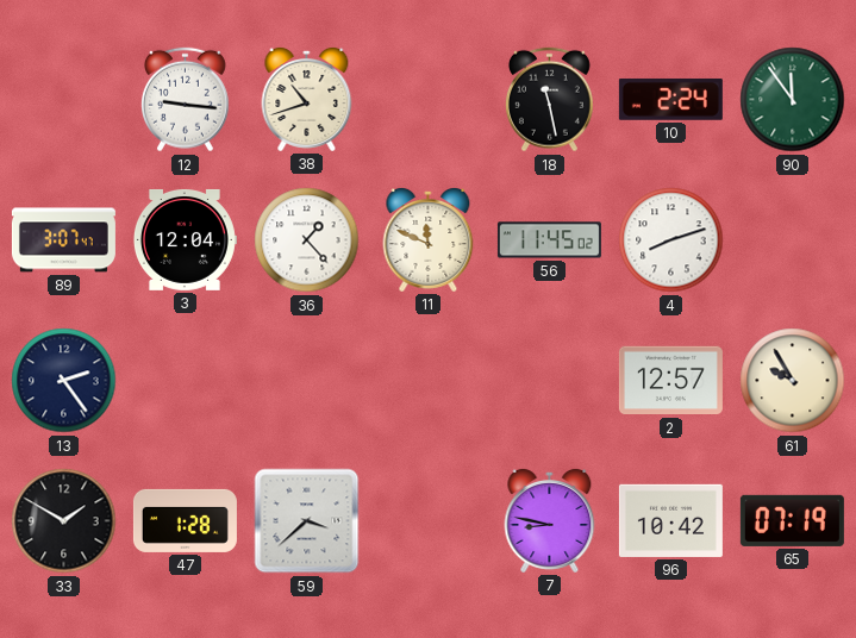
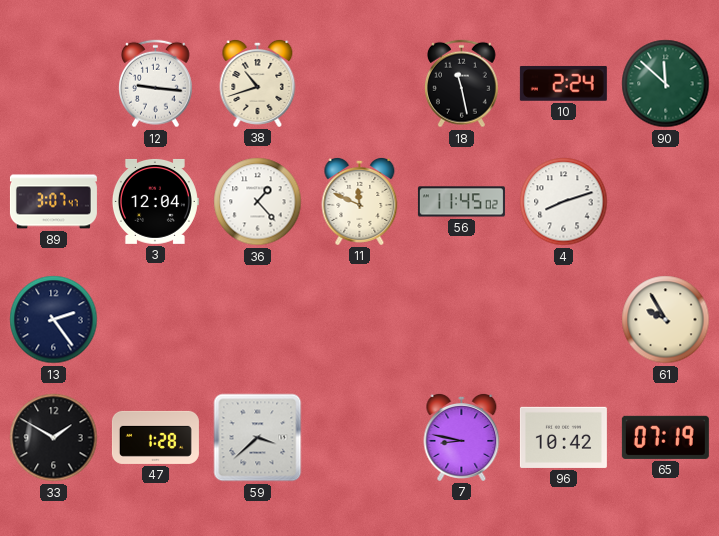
90: 11:54 -> 11:52
2: 12:57 -> none
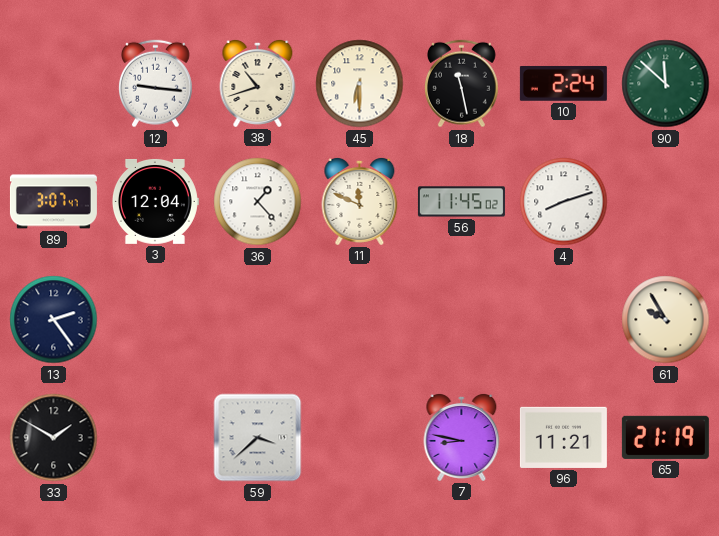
45: none -> 6:30
47: 1:28 -> none
96: 10:42 -> 11:21
65: 07:19 -> 21:19
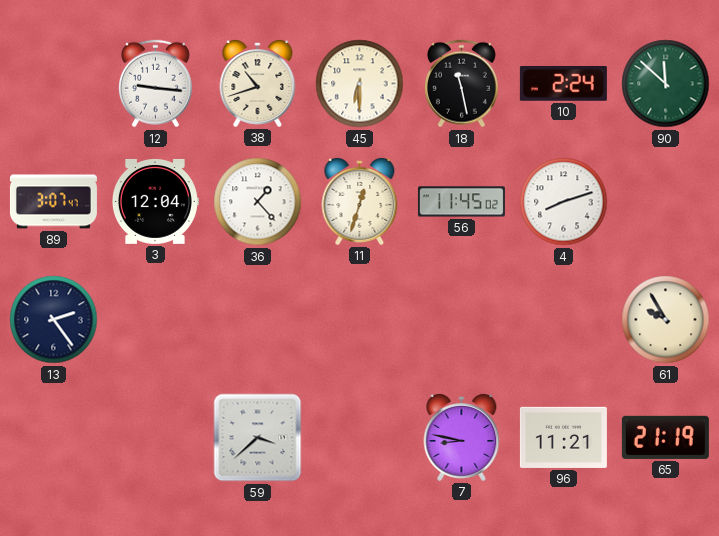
11: 11:49 -> 12:33
33: 1:50 -> none
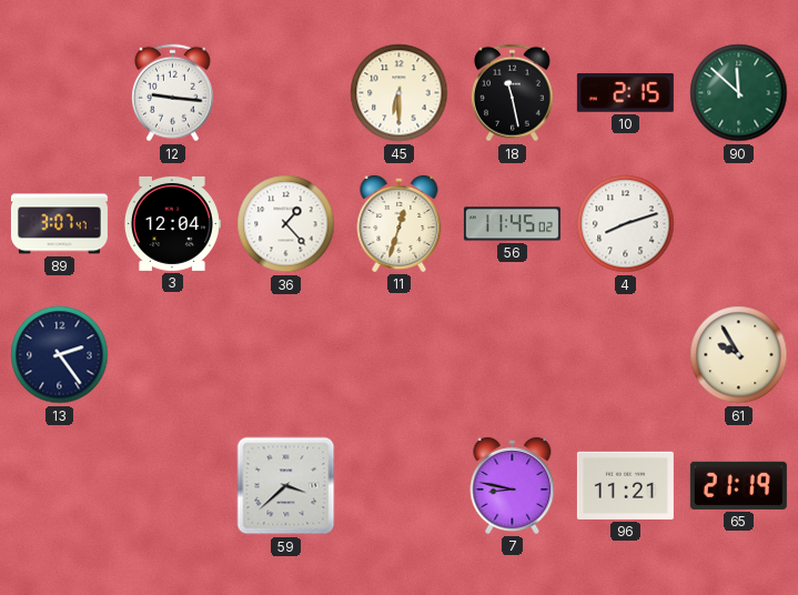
38: 10:42 -> none
10: 2:24 -> 2:15
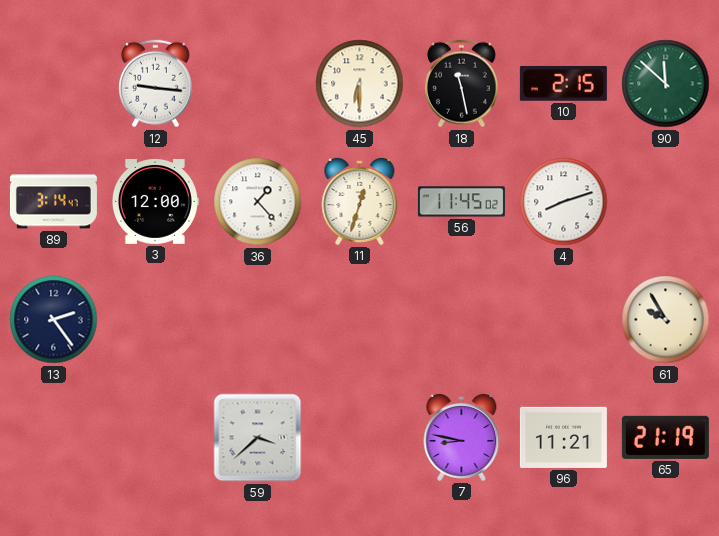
89: 3:07 -> 3:14
3: 12:04 -> 12:00
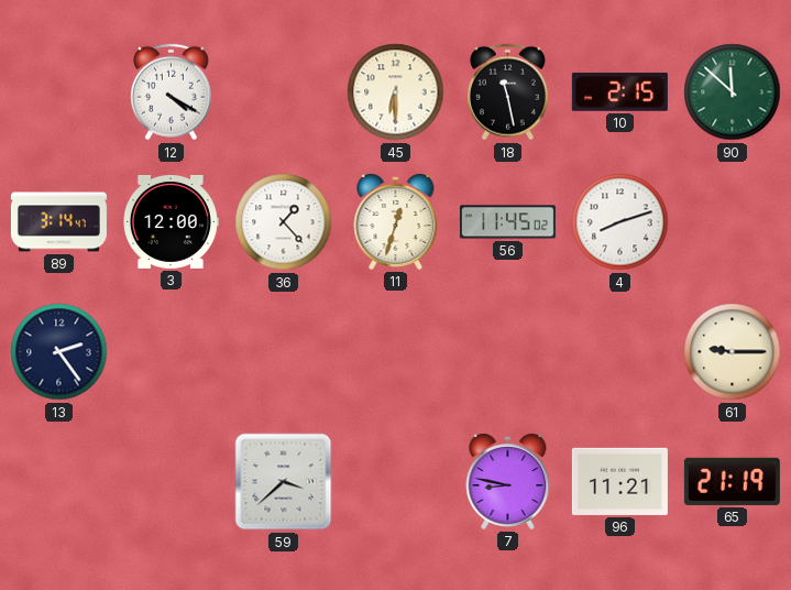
12: 9:16 -> 4:20
61: 9:55 -> 9:15
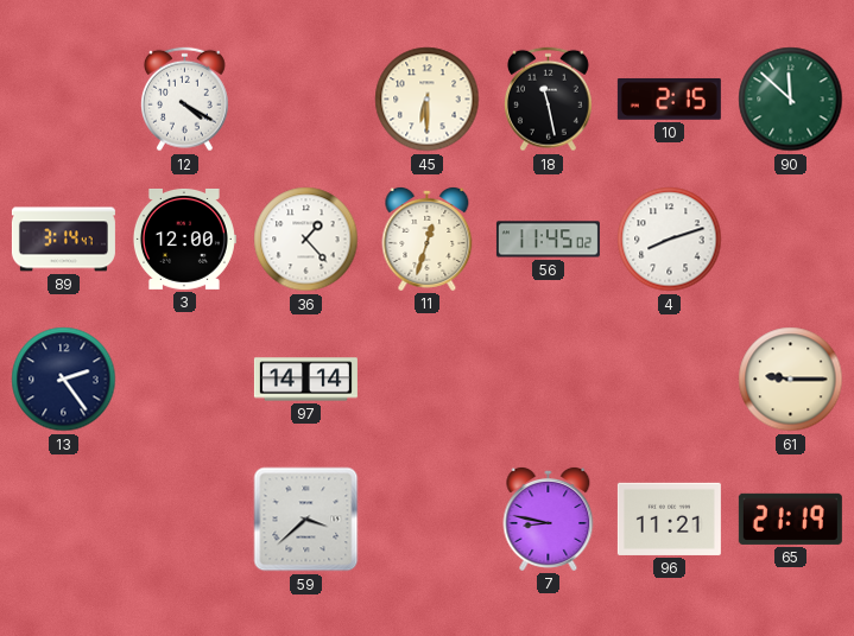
97: none -> 14:14
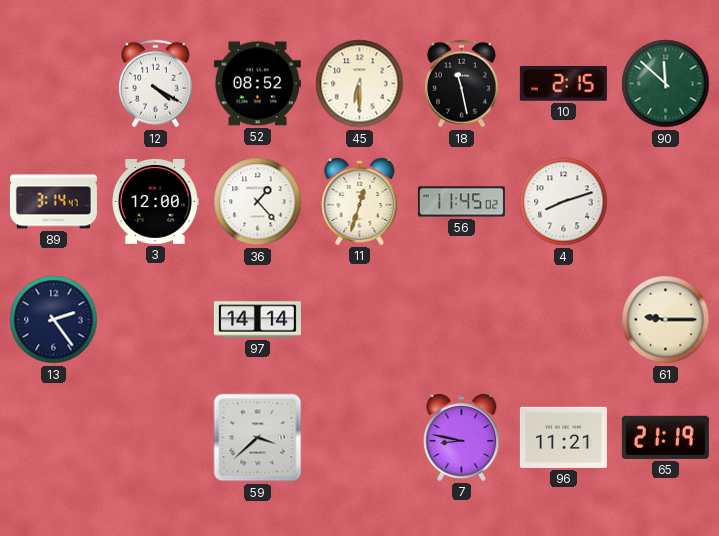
52: none -> 08:52
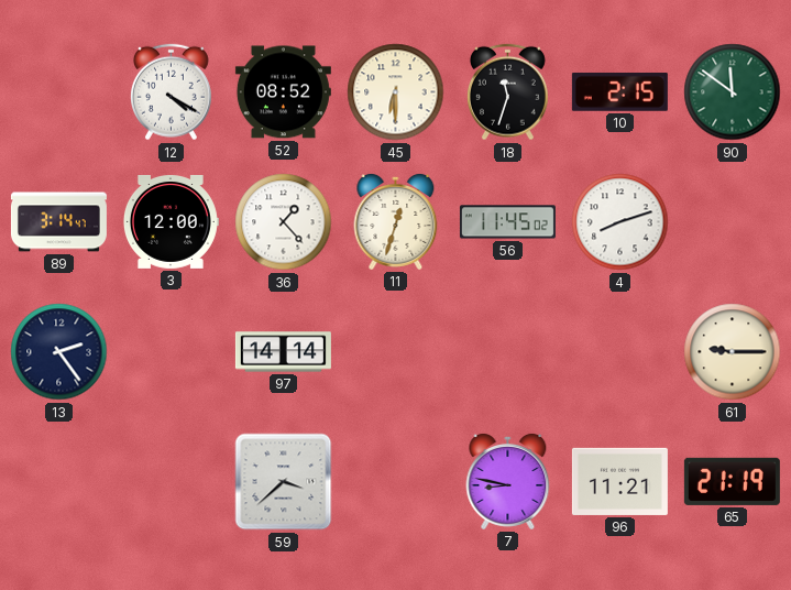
18: 11:28 -> 11:33
90: 11:52 -> 11:51
